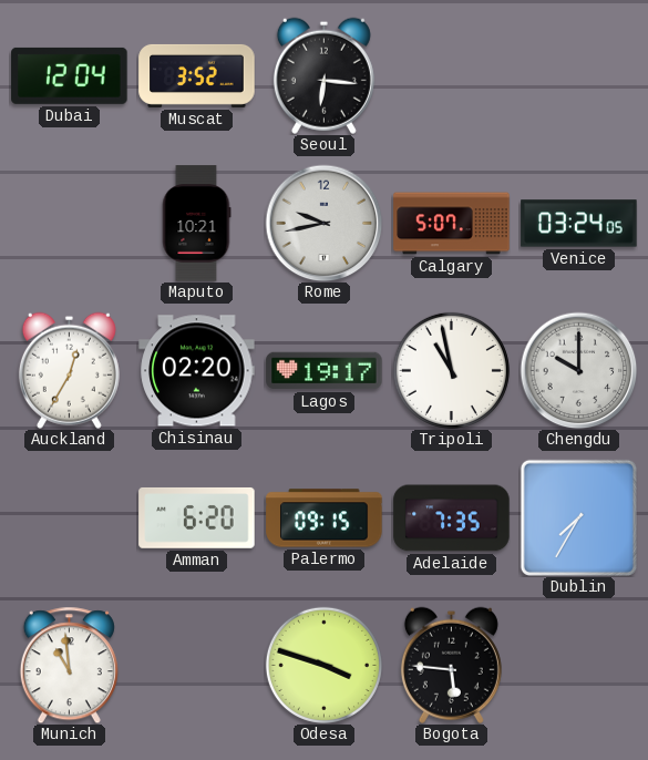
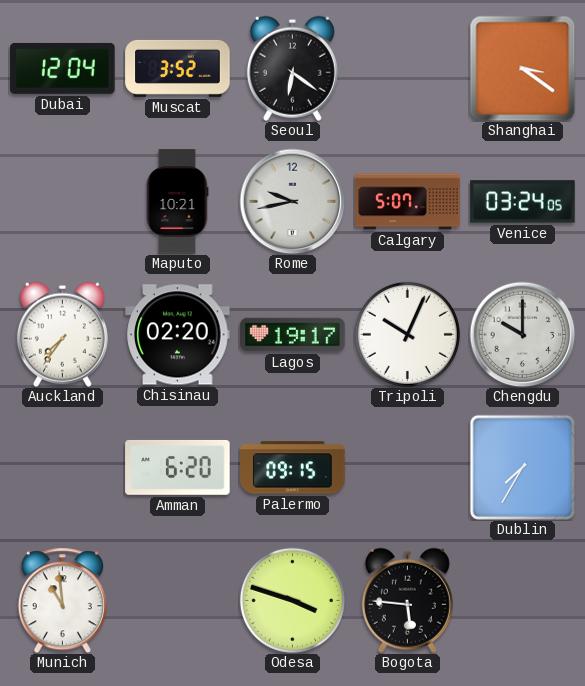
Seoul: 6:16 -> 6:21
Shanghai: none -> 3:21
Auckland: 12:35 -> 7:36
Tripoli: 10:58 -> 10:04
Adelaide: 7:35 -> none
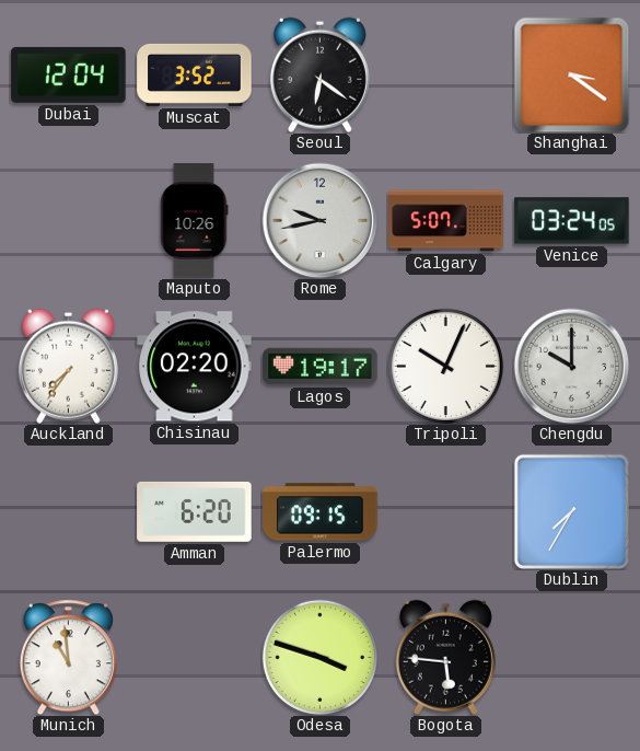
Maputo: 10:21 -> 10:26
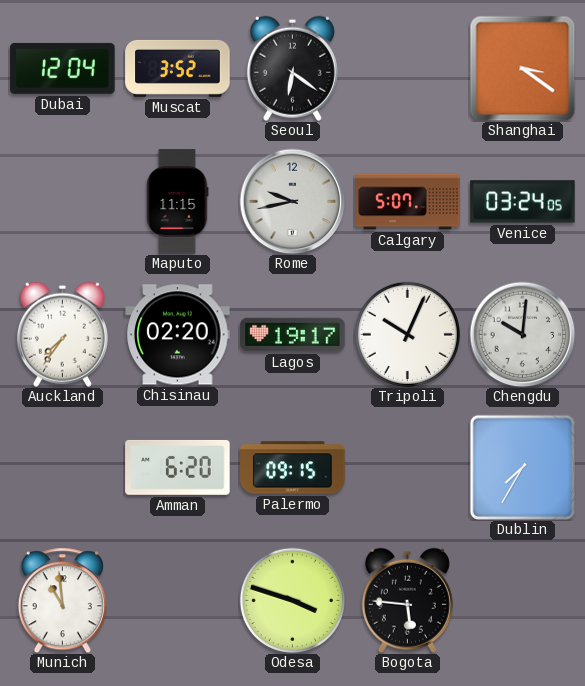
Maputo: 10:26 -> 11:15
Chengdu: 10:00 -> 10:01
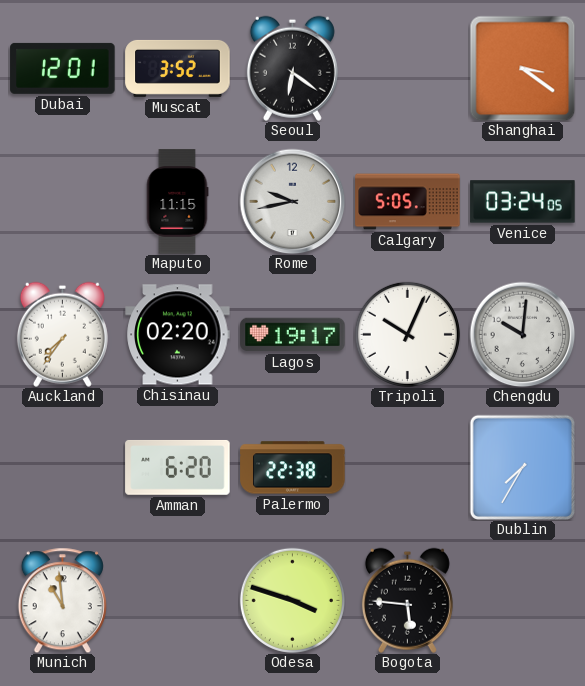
Dubai: 12:04 -> 12:01
Calgary: 5:07 -> 5:05
Palermo: 09:15 -> 22:38
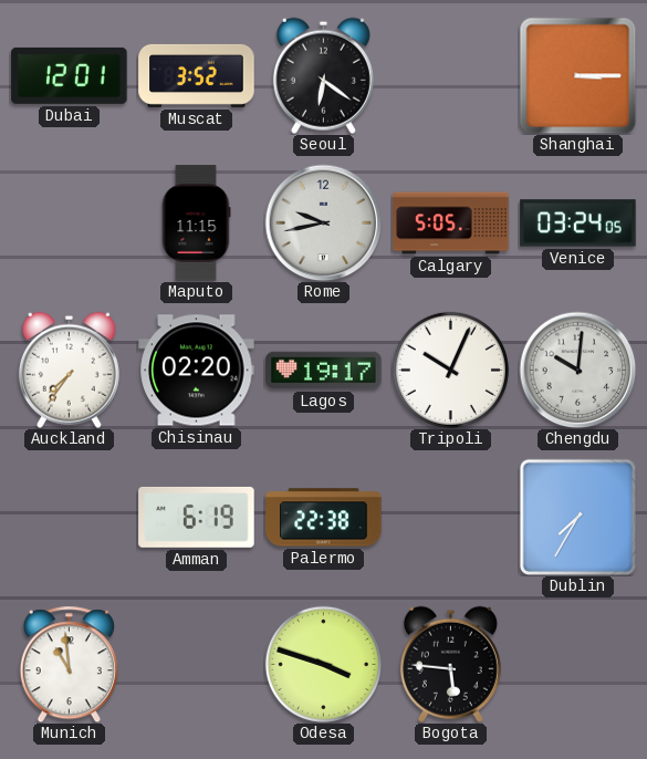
Shanghai: 3:21 -> 3:15
Amman: 6:20 -> 6:19
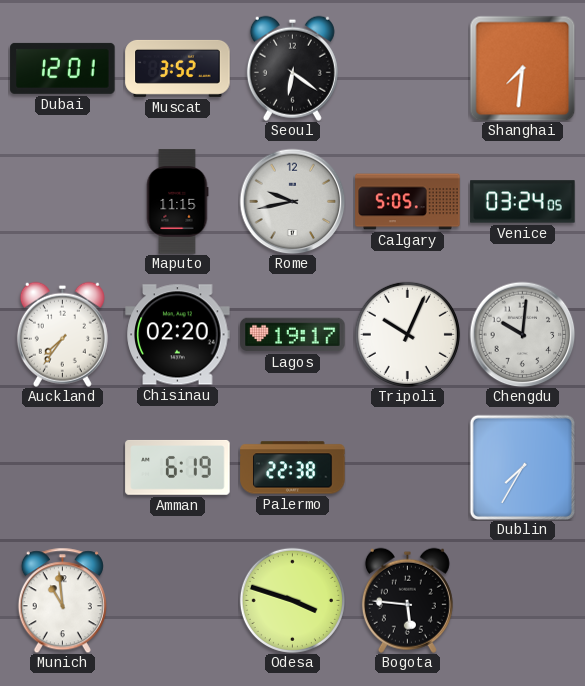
Shanghai: 3:15 -> 7:31
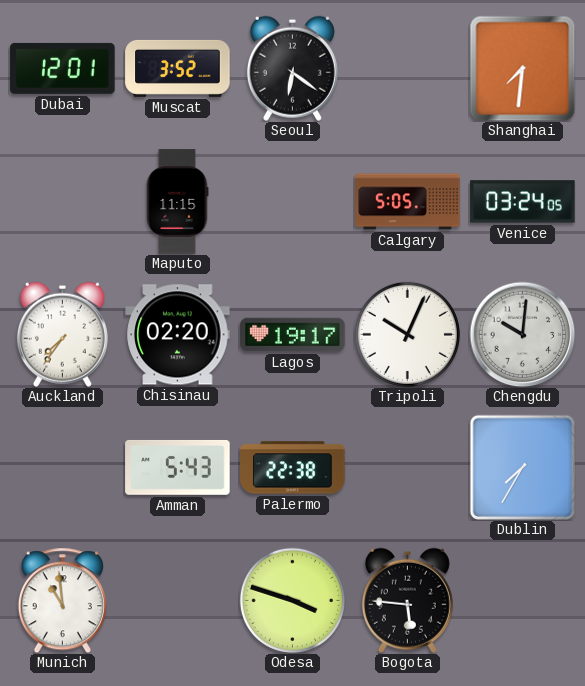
Rome: 9:43 -> none
Amman: 6:19 -> 5:43
